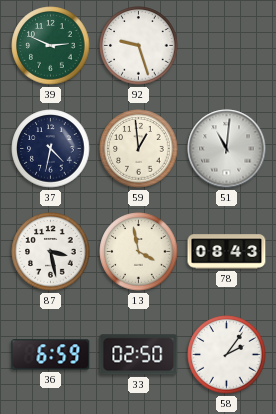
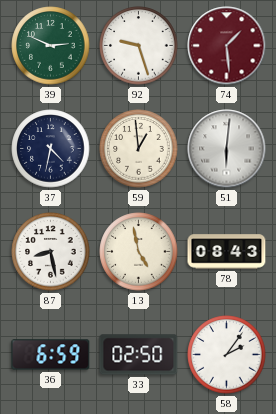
74: none -> 1:29
51: 11:01 -> 6:01
87: 3:28 -> 8:28
13: 3:58 -> 4:58
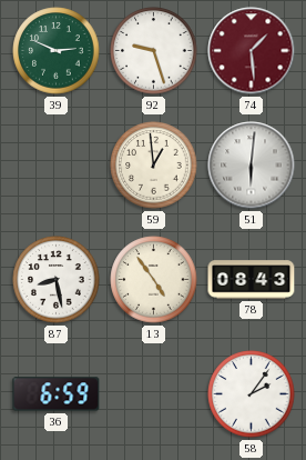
37: 4:32 -> none
13: 4:58 -> 4:54
33: 02:50 -> none
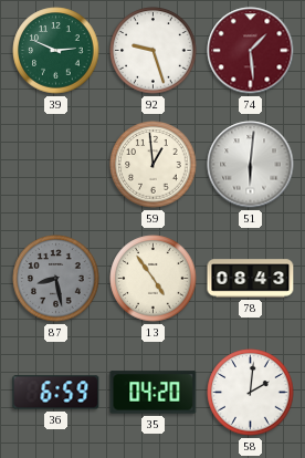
87 dial: white -> grey
35: none -> 04:20
58: 2:06 -> 2:01
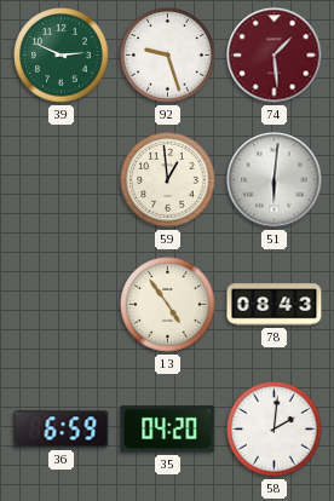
87: 8:28 -> none
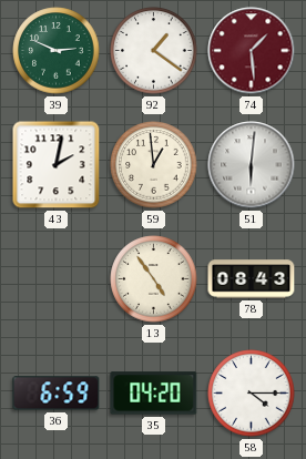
92: 9:27 -> 1:21
43: none -> 2:02
58: 2:01 -> 4:15
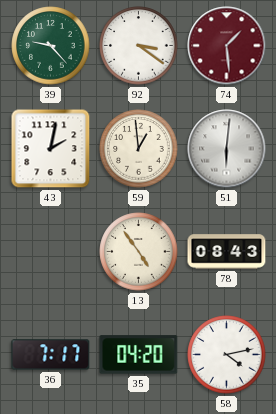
39: 2:49 -> 9:23
92: 1:21 -> 3:21
36: 6:59 -> 7:17
58: 4:15 -> 4:13
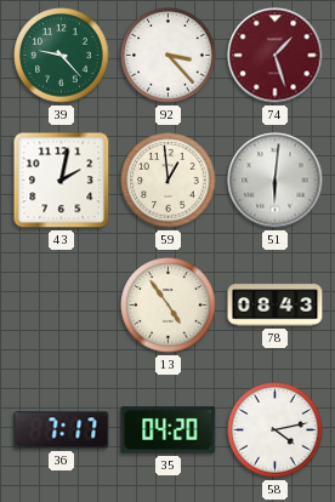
92: 3:21 -> 3:23
74: 1:29 -> 1:27
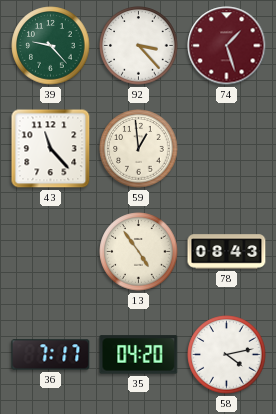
43: 2:02 -> 11:23
51: 6:01 -> none
